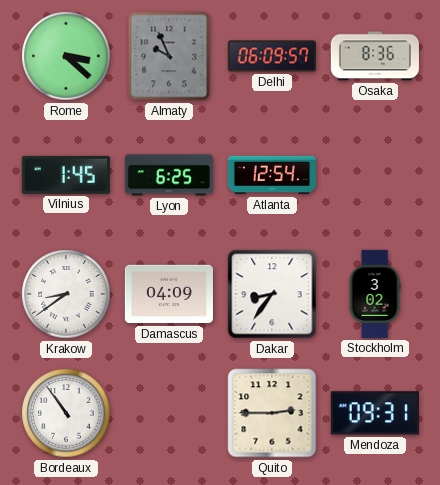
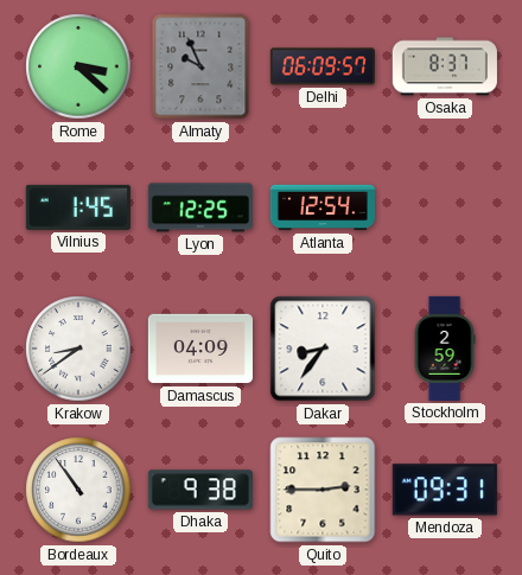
Osaka: 8:36 -> 8:37
Lyon: 6:25 -> 12:25
Stockholm: 3:02 -> 2:59
Dhaka: none -> 9:38
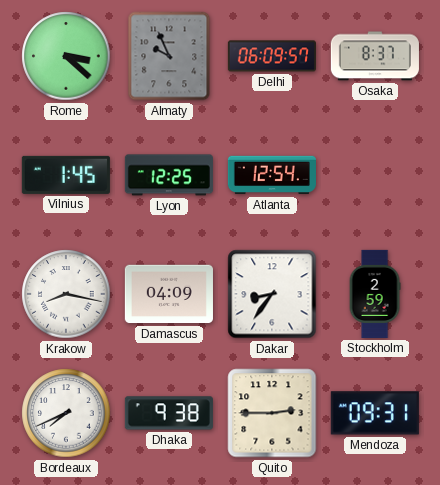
Krakow: 8:39 -> 8:17
Bordeaux: 10:54 -> 7:41
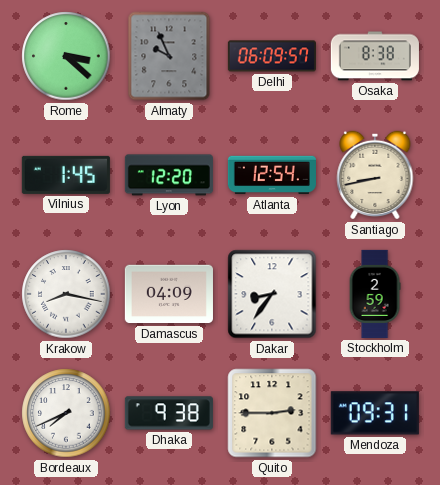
Osaka: 8:37 -> 8:38
Lyon: 12:25 -> 12:20
Santiago: none -> 8:43
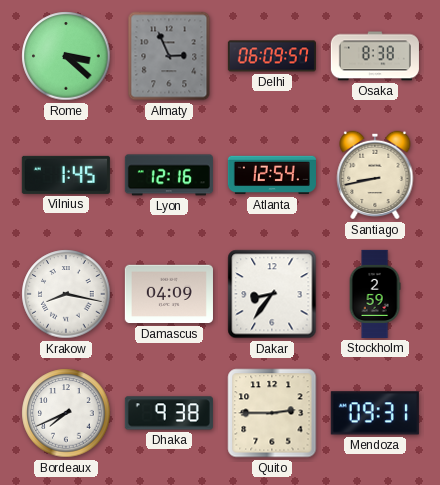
Almaty: 9:56 -> 2:56
Lyon: 12:20 -> 12:16
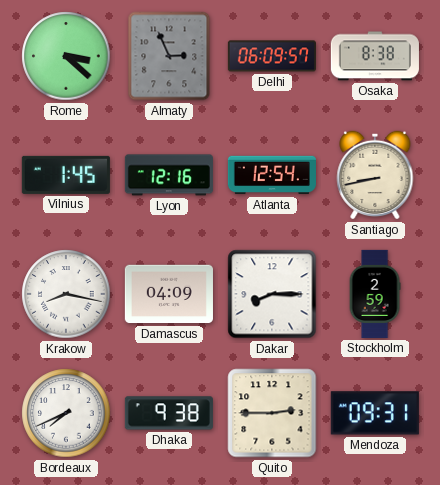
Dakar: 8:36 -> 8:15
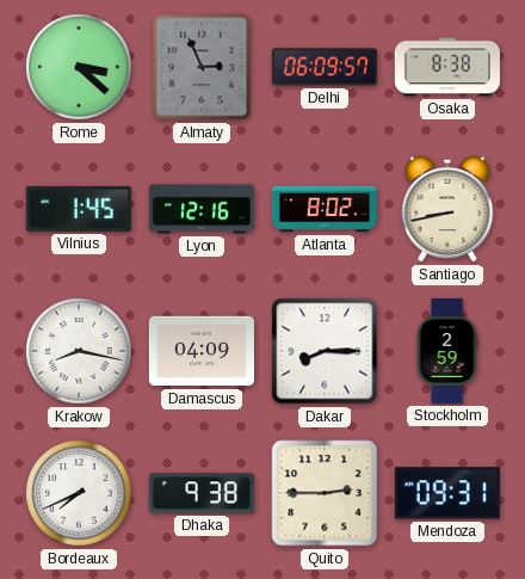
Atlanta: 12:54 -> 8:02
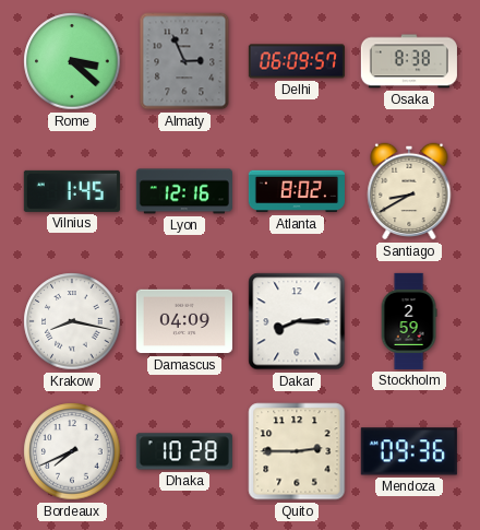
Santiago: 8:43 -> 8:40
Dhaka: 9:38 -> 10:28
Mendoza: 09:31 -> 09:36
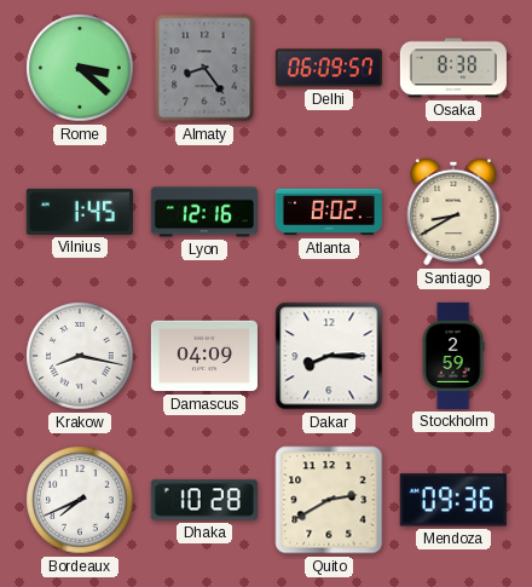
Almaty: 2:56 -> 8:24
Quito: 2:45 -> 2:40
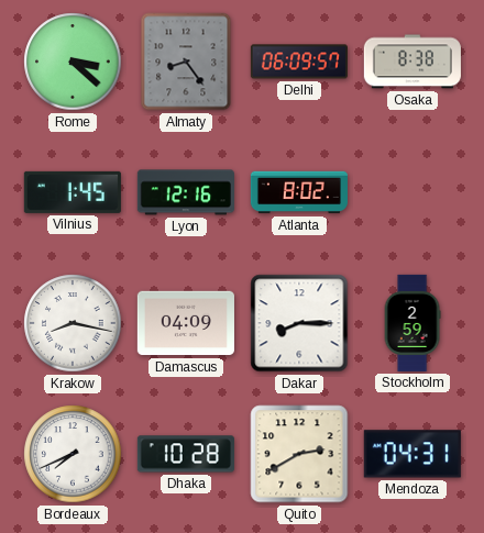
Santiago: 8:40 -> none
Mendoza: 09:36 -> 04:31
